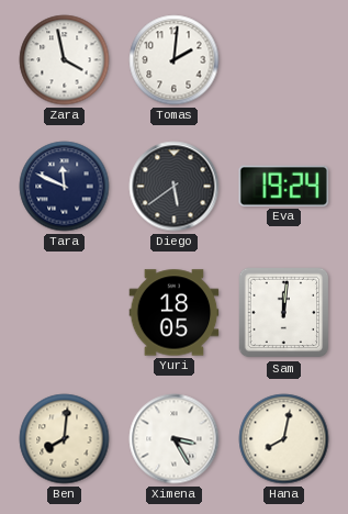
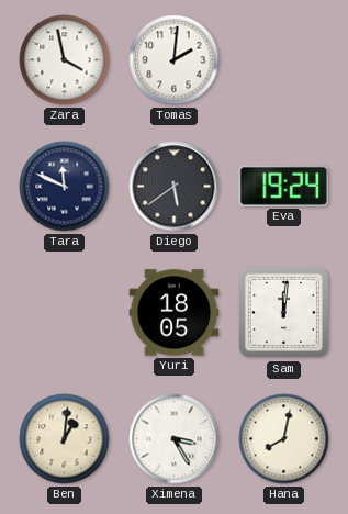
Ben: 8:01 -> 1:01
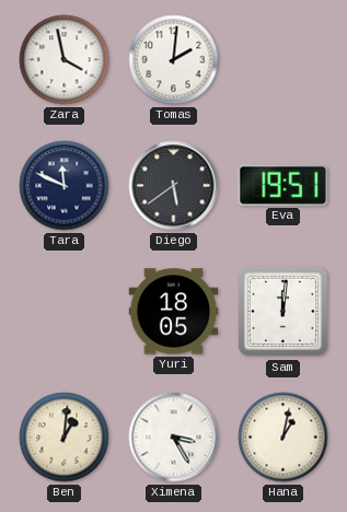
Eva: 19:24 -> 19:51
Hana: 8:02 -> 1:02
